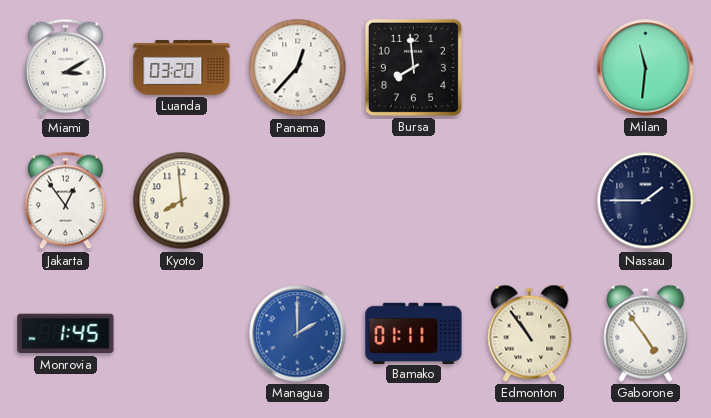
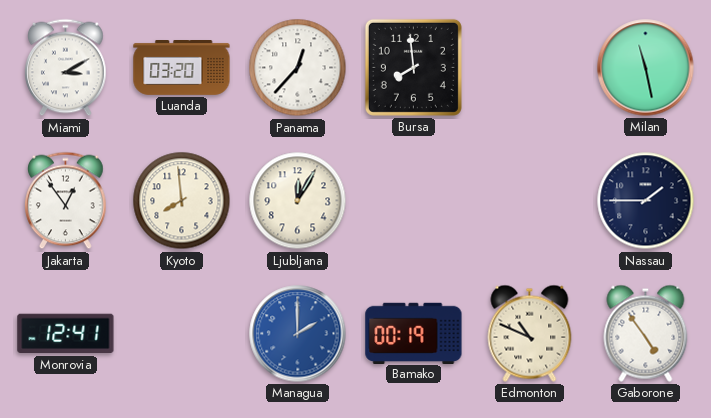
Milan: 11:31 -> 11:28
Ljubljana: none -> 12:05
Monrovia: 1:45 -> 12:41
Bamako: 01:11 -> 00:19
Edmonton: 10:54 -> 10:49
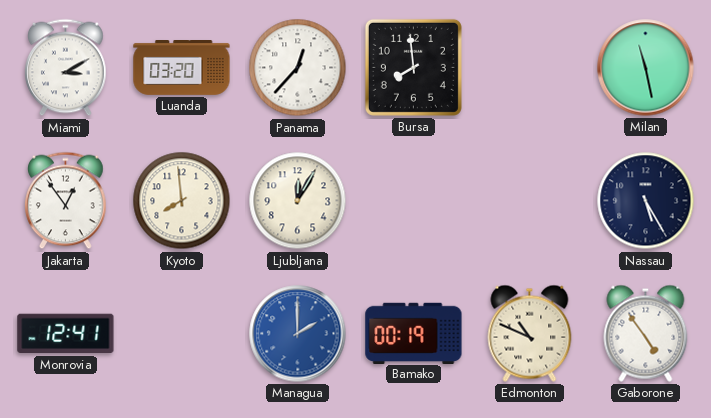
Nassau: 1:45 -> 5:25
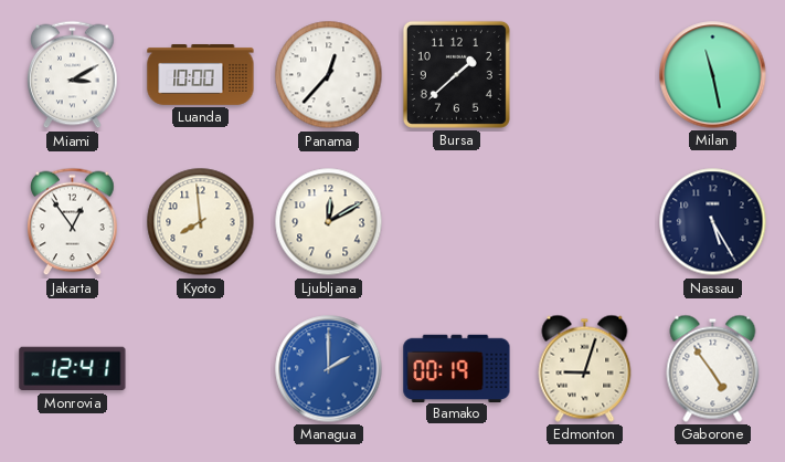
Luanda: 03:20 -> 10:00
Bursa: 7:59 -> 1:38
Ljubljana: 12:05 -> 12:10
Edmonton: 10:49 -> 9:03
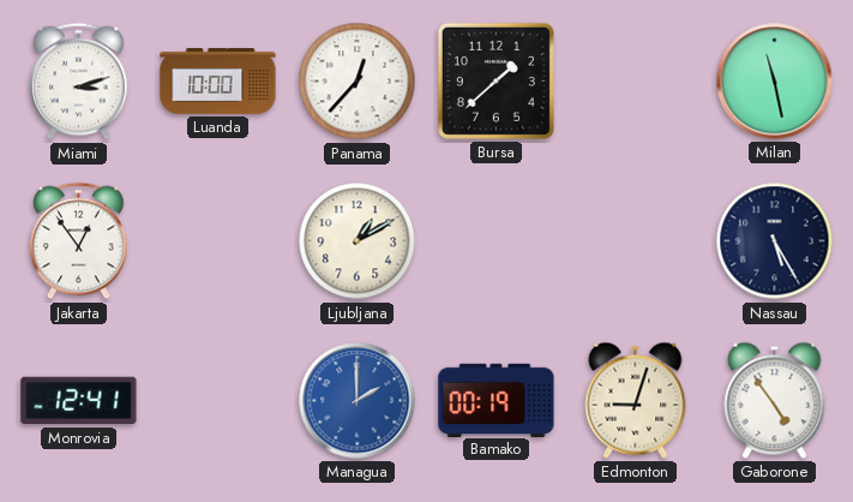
Miami: 3:10 -> 3:12
Kyoto: 7:59 -> none
Ljubljana: 12:10 -> 1:10
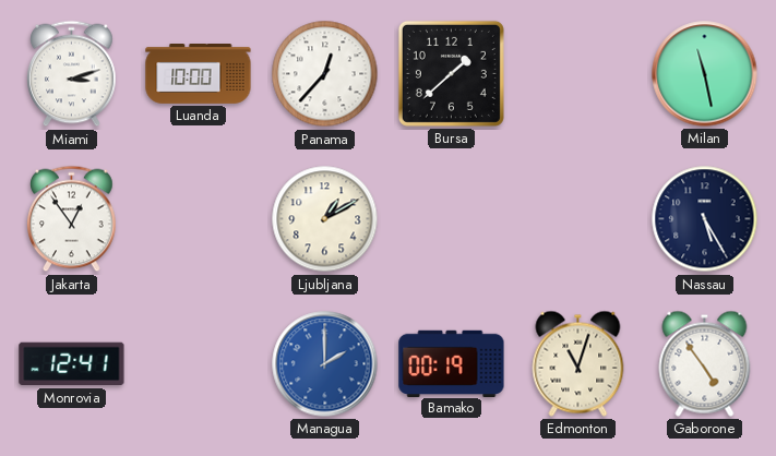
Edmonton: 9:03 -> 11:03
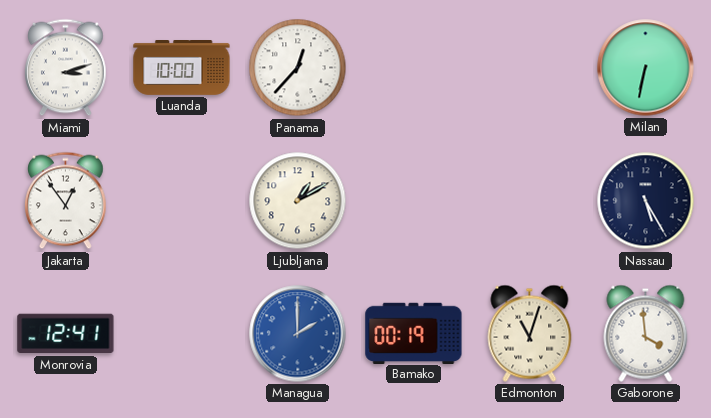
Bursa: 1:38 -> none
Milan: 11:28 -> 6:32
Gaborone: 4:54 -> 3:59
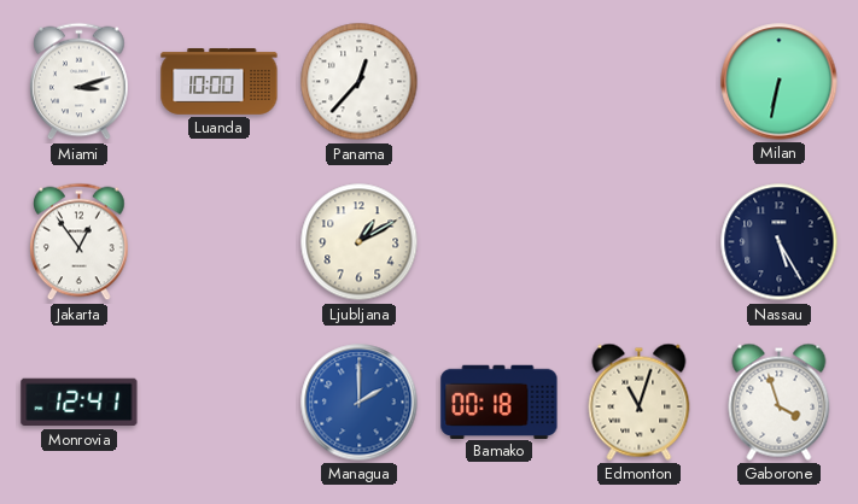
Bamako: 00:19 -> 00:18
Gaborone: 3:59 -> 3:57
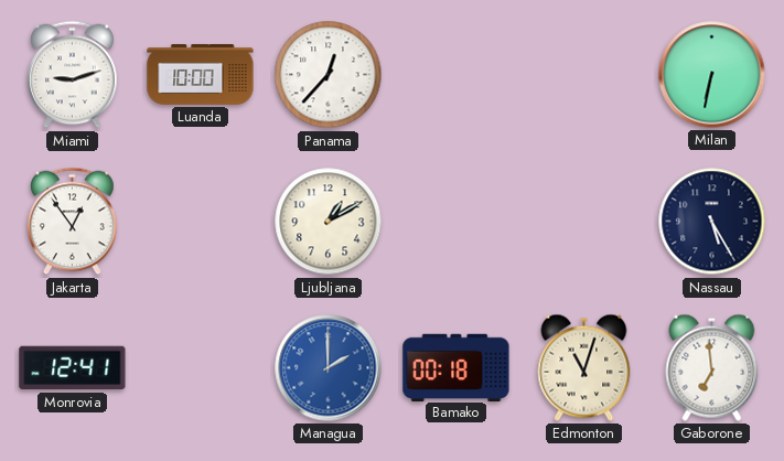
Miami: 3:12 -> 9:12
Gaborone: 3:57 -> 6:59
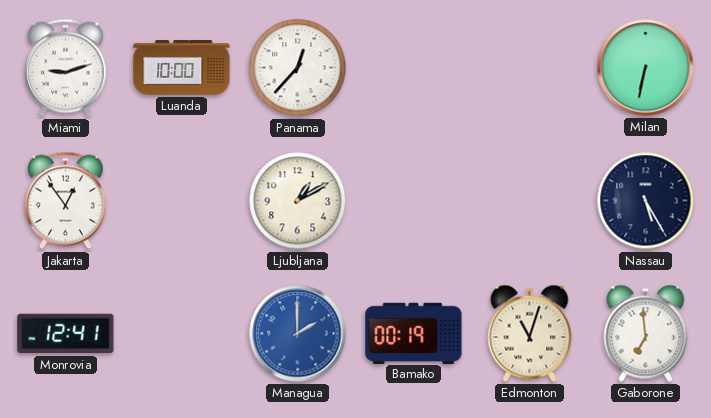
Bamako: 00:18 -> 00:19
